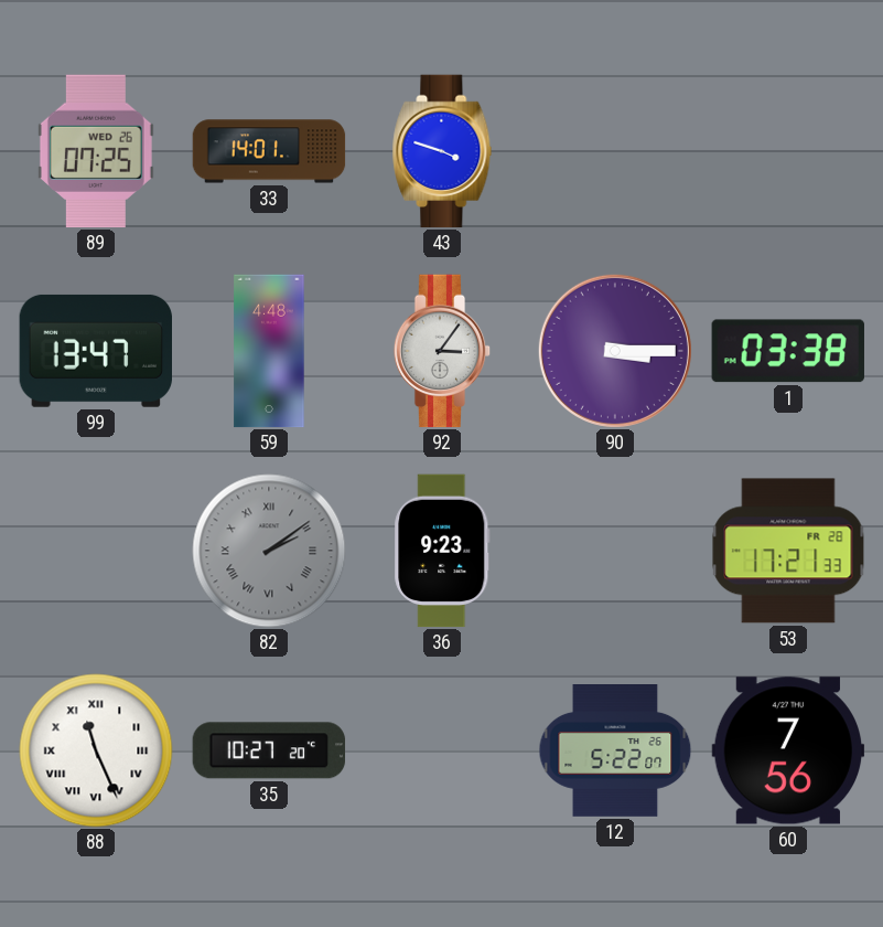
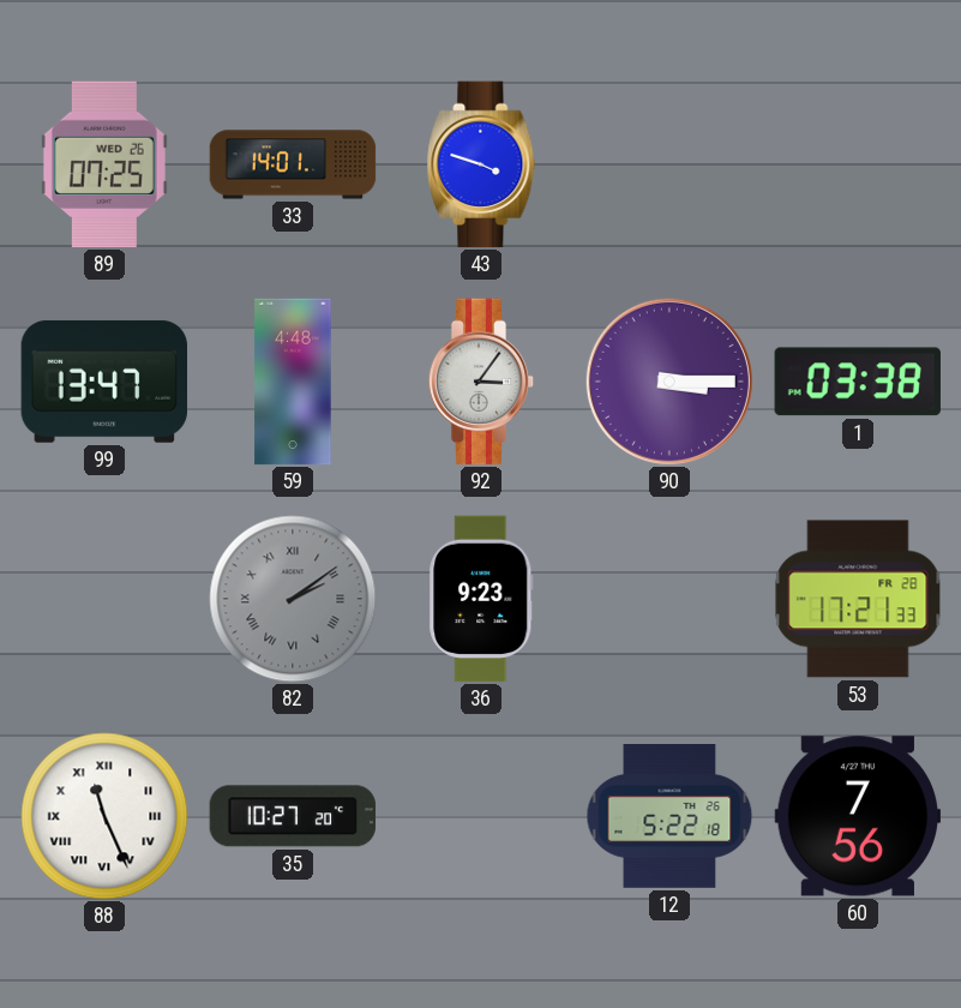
12: 5:22:07 -> 5:22:18
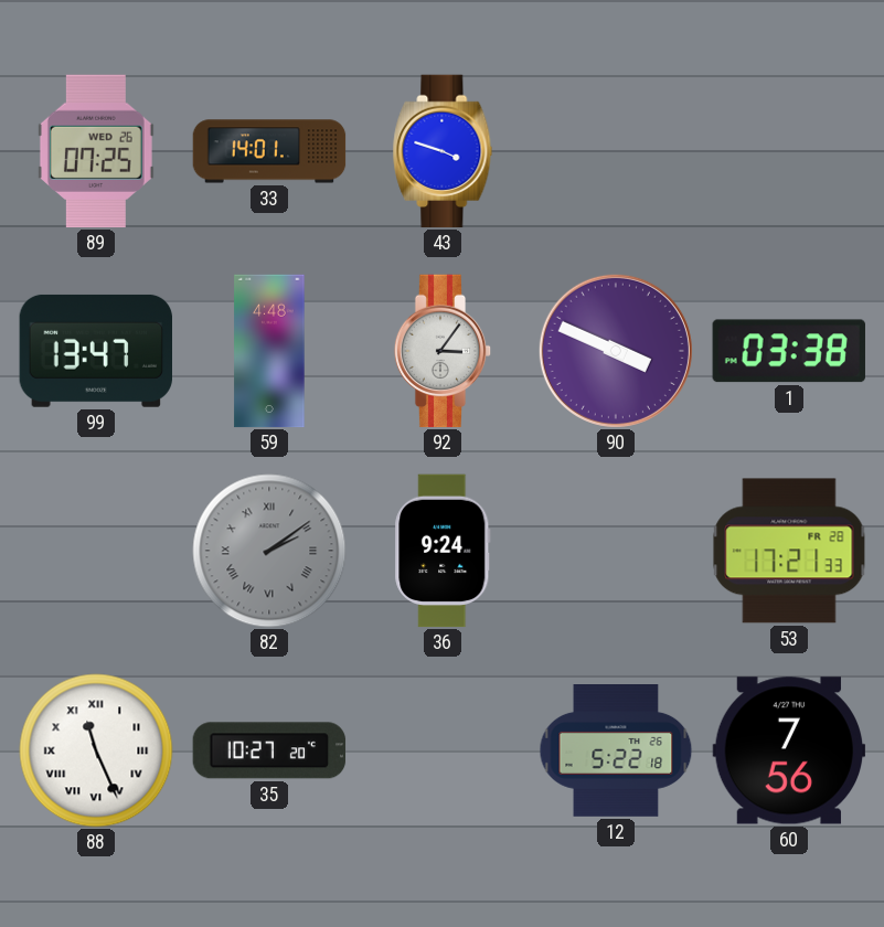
90: 3:15 -> 3:49
36: 9:23 -> 9:24
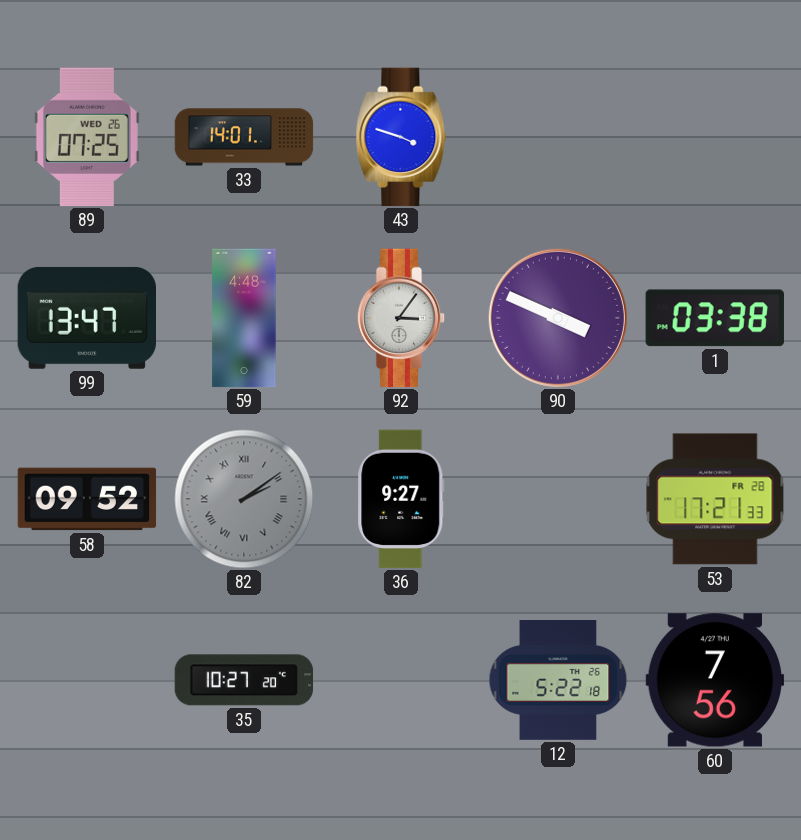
58: none -> 09:52
36: 9:24 -> 9:27
88: 11:26 -> none
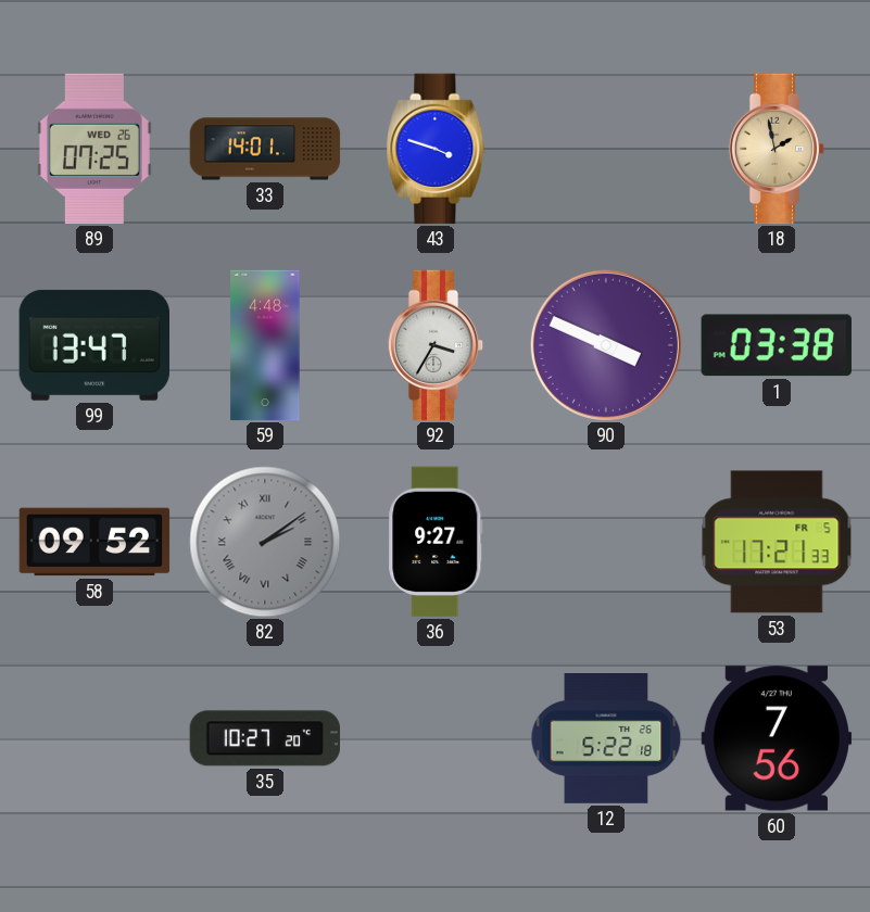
18: none -> 1:58
92: 3:06 -> 3:35
53 date: FR 28 -> FR 5
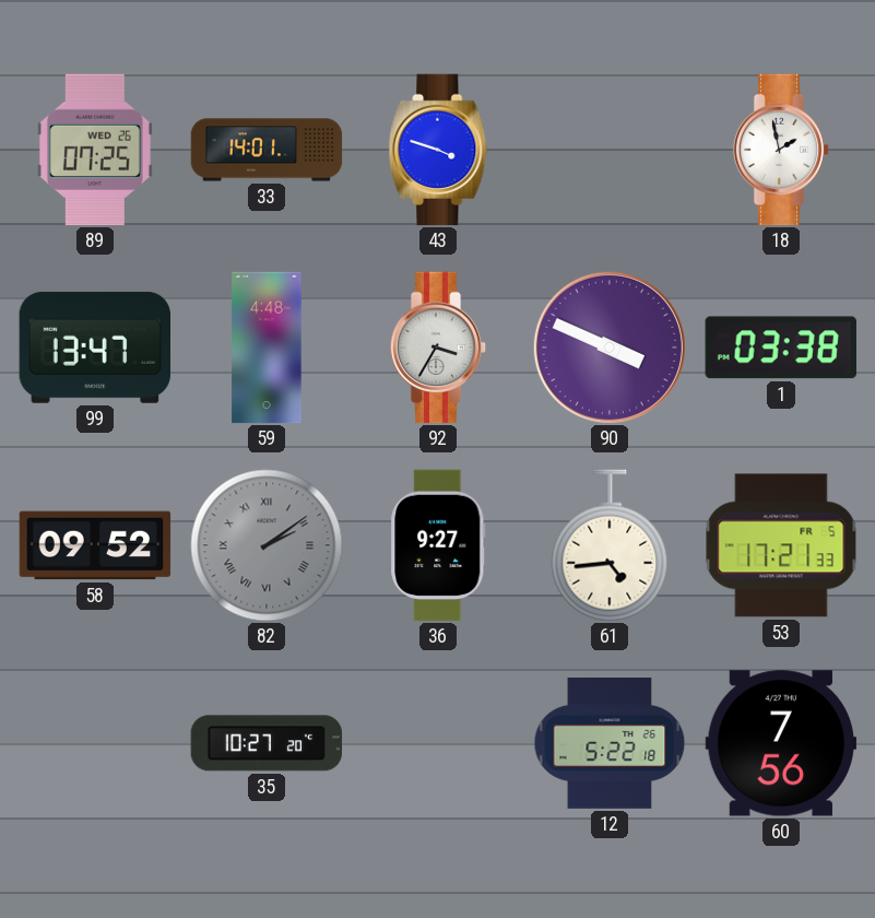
18 dial: champagne -> white
61: none -> 4:44
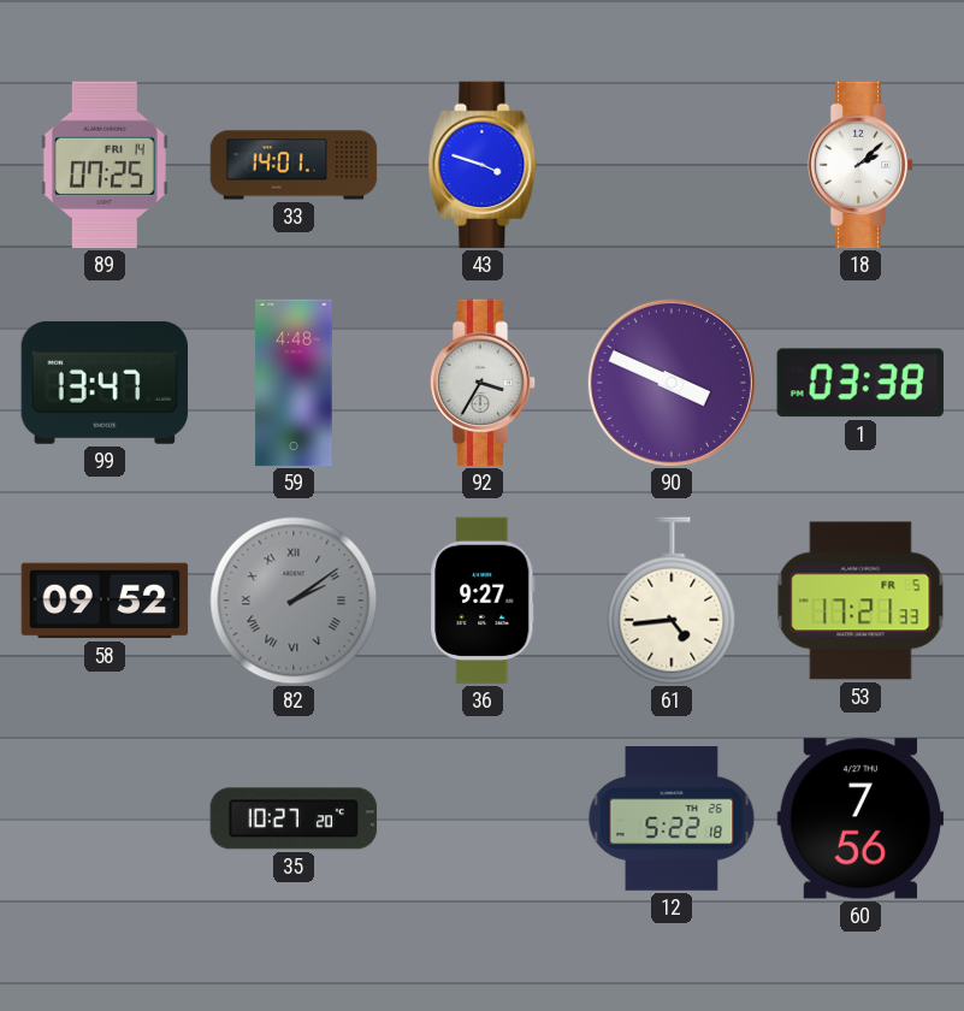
89 date: WED 26 -> FRI 14
18: 1:58 -> 2:08
